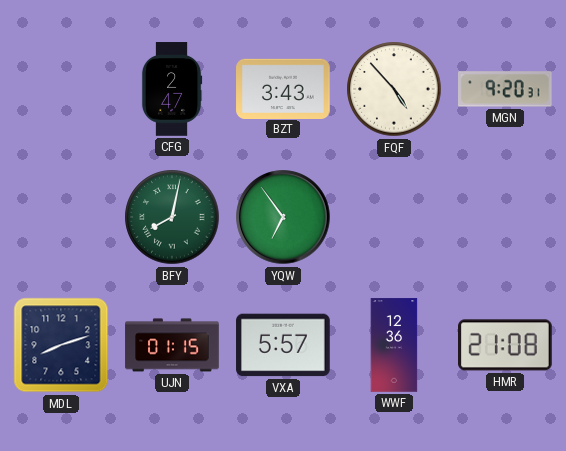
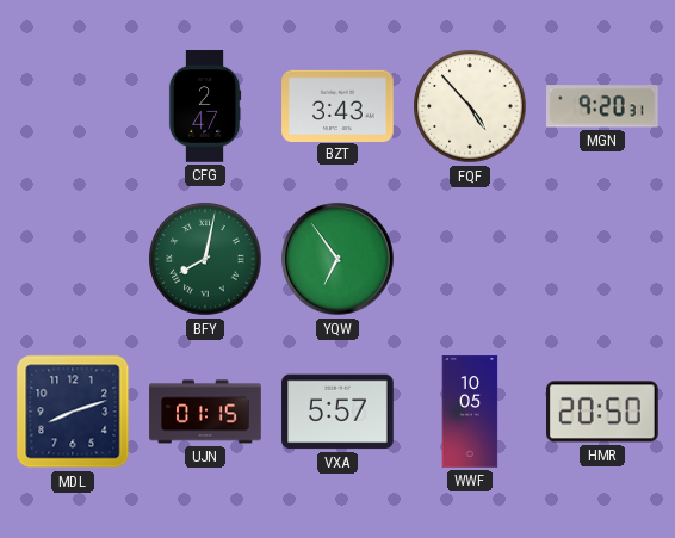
WWF: 12:36 -> 10:05
HMR: 21:08 -> 20:50
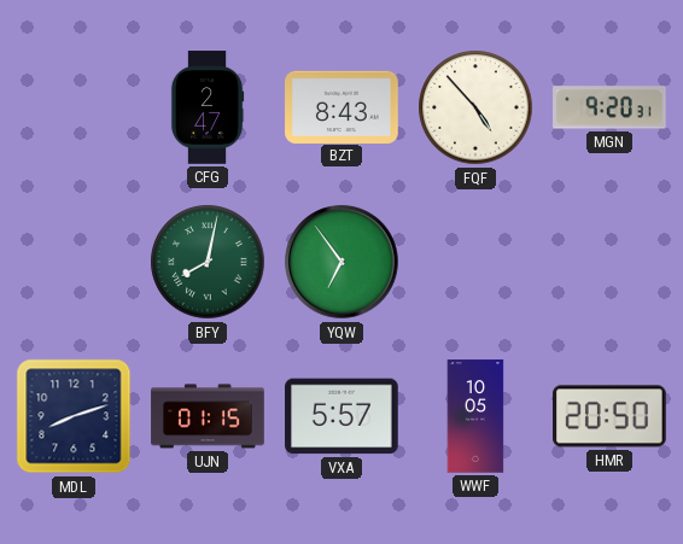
BZT: 3:43 -> 8:43
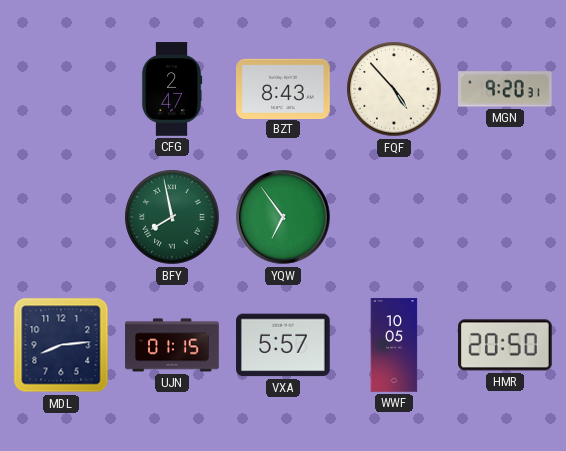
BFY: 8:02 -> 7:58
MDL: 8:12 -> 8:14
